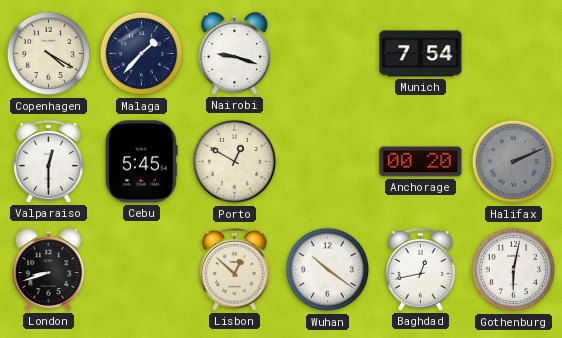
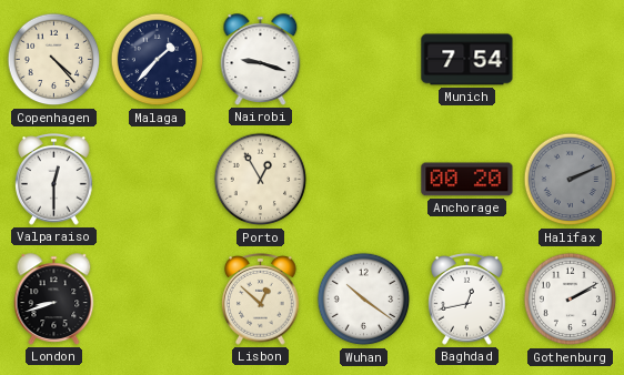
Copenhagen: 4:20 -> 4:23
Cebu: 5:45 -> none
Porto: 12:50 -> 12:55
Gothenburg: 6:02 -> 2:10
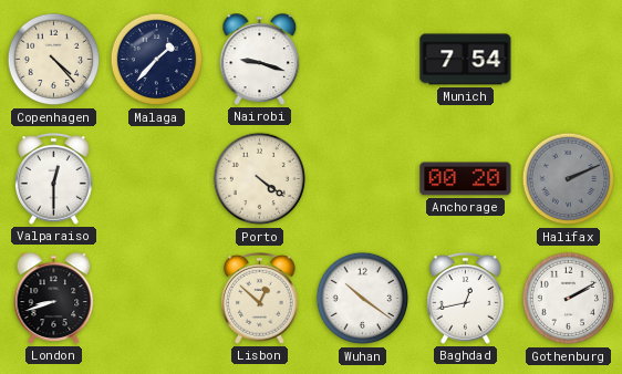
Porto: 12:55 -> 4:21
